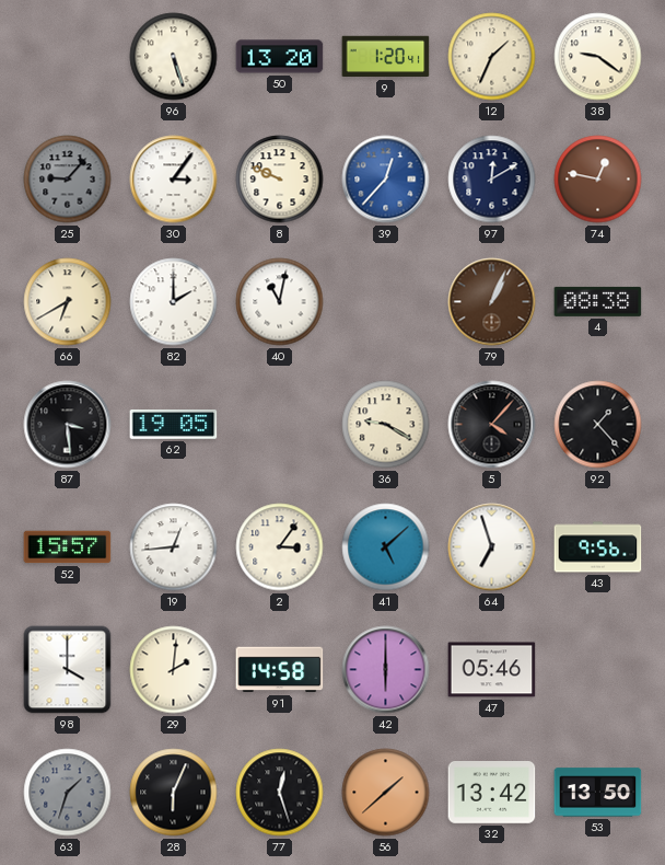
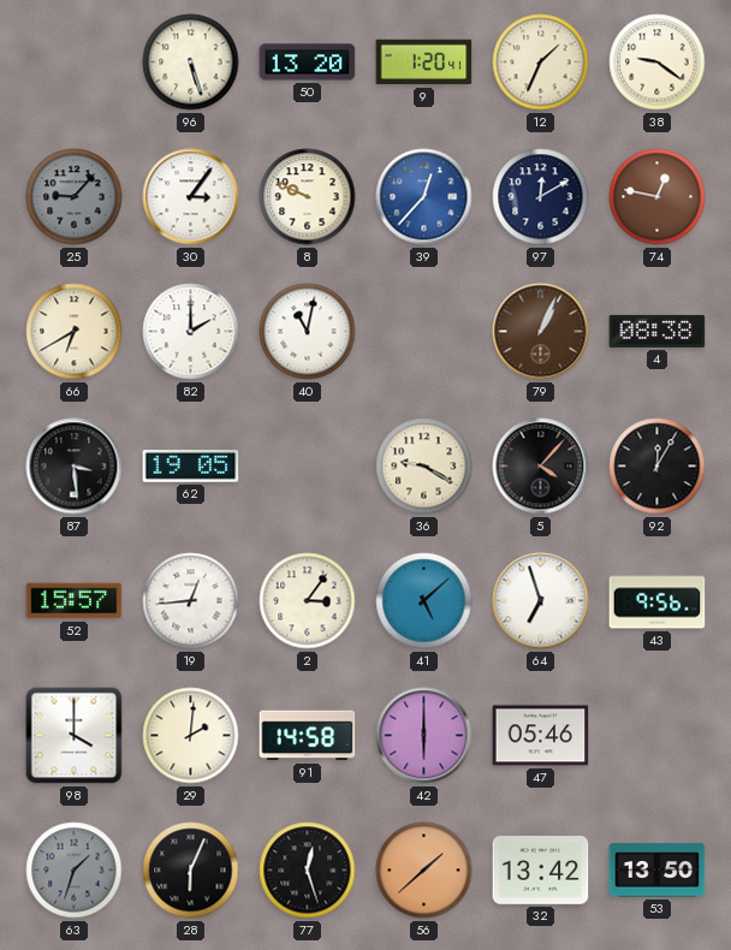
92: 1:23 -> 12:05
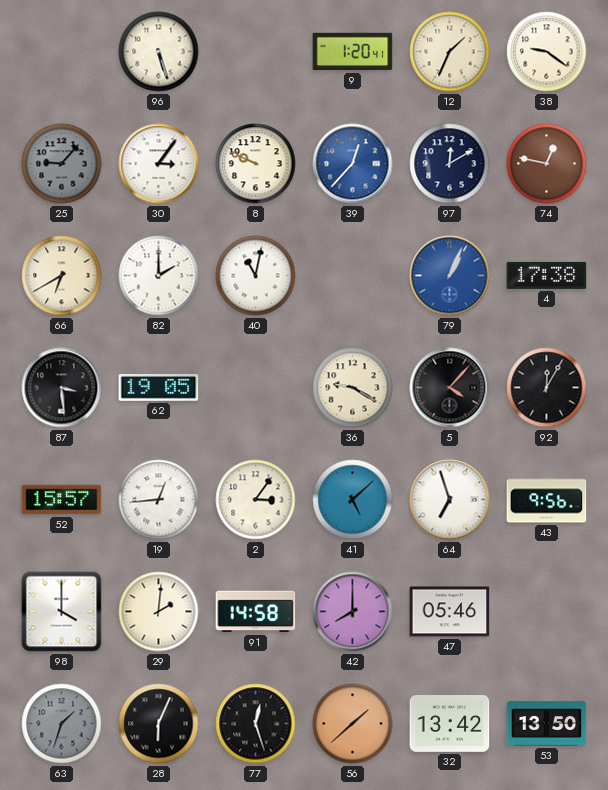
50: 13:20 -> none
79 dial: brown -> blue
4: 08:38 -> 17:38
42: 6:00 -> 8:00
